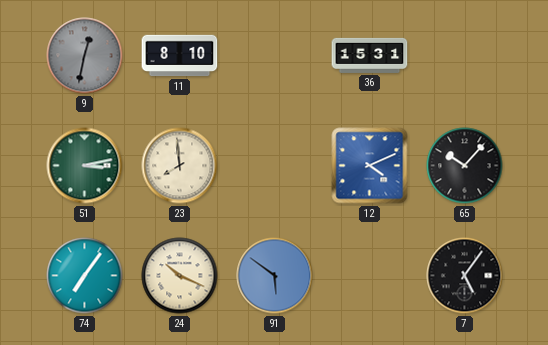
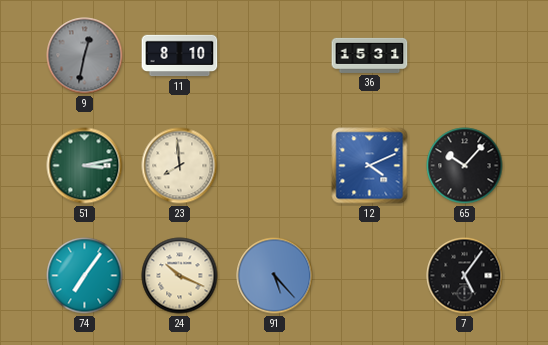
91: 5:51 -> 5:23
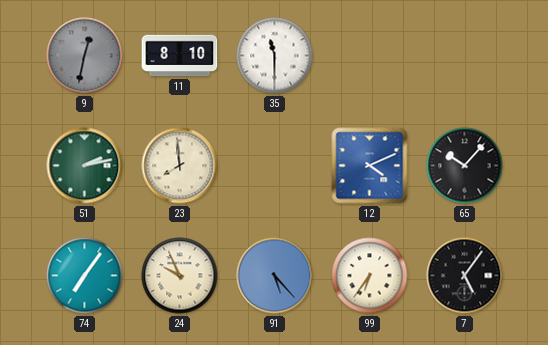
35: none -> 11:30
36: 15:31 -> none
51: 3:13 -> 2:13
24: 10:19 -> 9:56
99: none -> 6:36
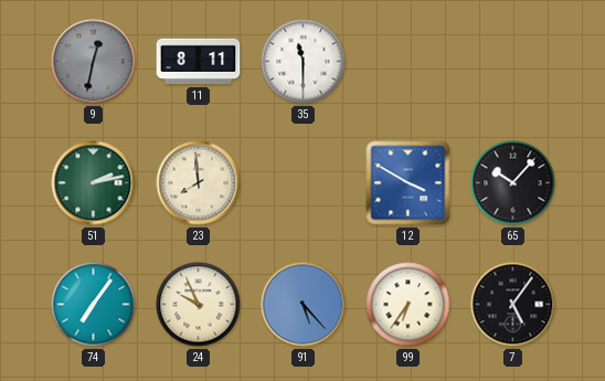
11: 8:10 -> 8:11
12: 4:11 -> 3:50
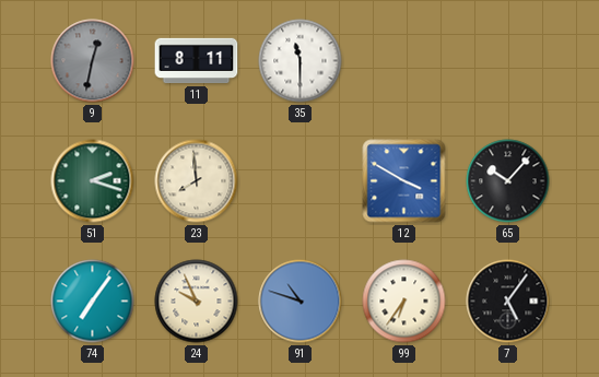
51: 2:13 -> 2:18
91: 5:23 -> 10:48
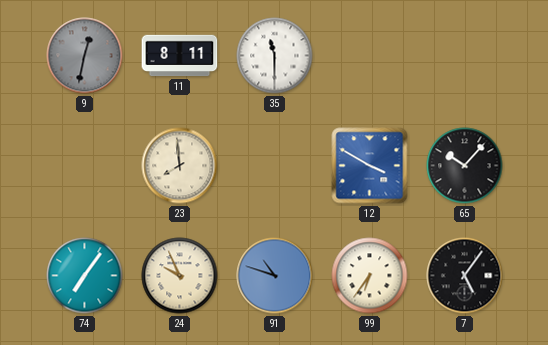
51: 2:18 -> none
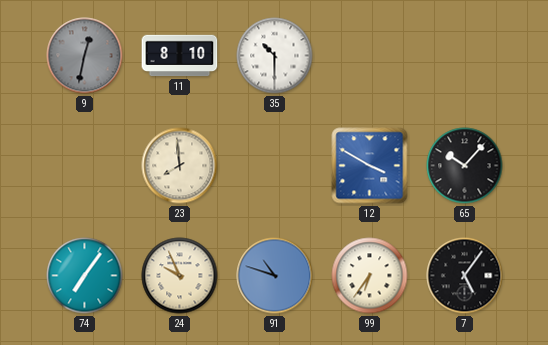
11: 8:11 -> 8:10
35: 11:30 -> 10:30
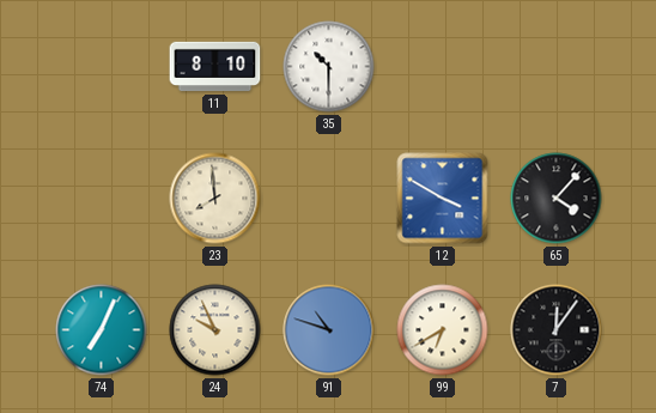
9: 12:32 -> none
65: 10:07 -> 4:07
74: 7:06 -> 7:04
99: 6:36 -> 6:40
7: 5:06 -> 12:06
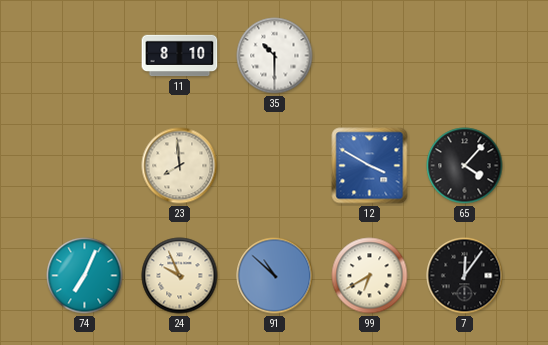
91: 10:48 -> 10:52
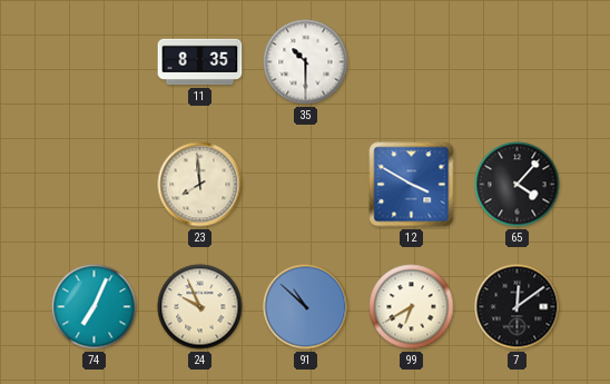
11: 8:10 -> 8:35
7: 12:06 -> 12:09
